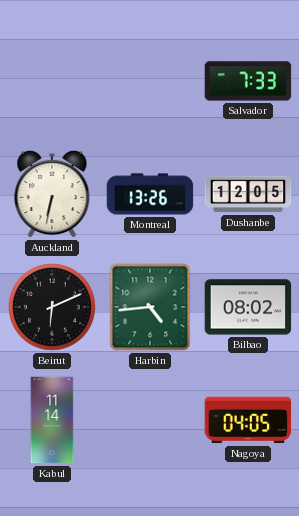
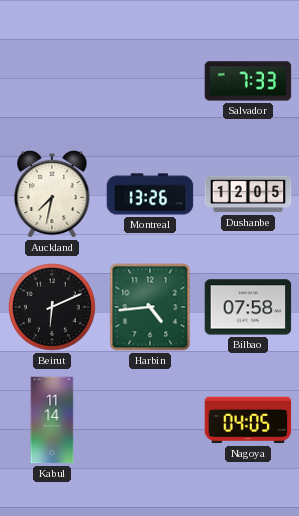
Auckland: 6:32 -> 7:32
Bilbao: 08:02 -> 07:58
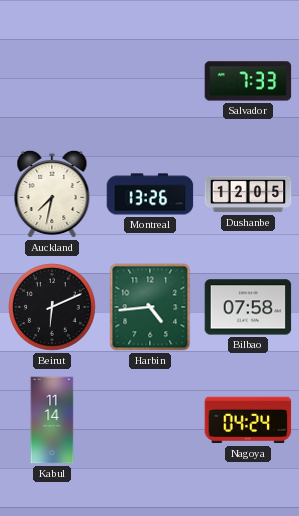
Nagoya: 04:05 -> 04:24
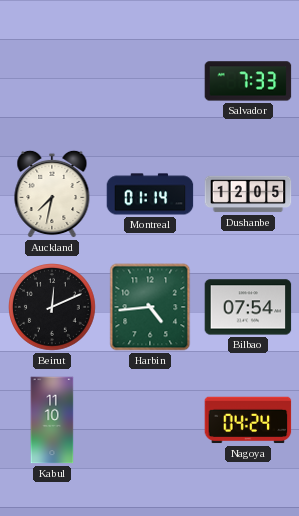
Montreal: 13:26 -> 01:14
Beirut: 6:11 -> 12:11
Bilbao: 07:58 -> 07:54
Kabul: 11:14 -> 11:10
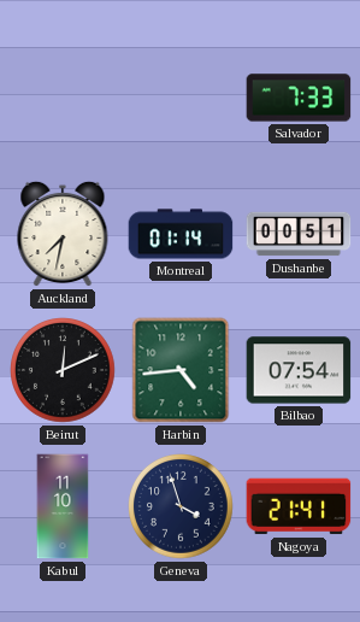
Dushanbe: 12:05 -> 00:51
Geneva: none -> 3:57
Nagoya: 04:24 -> 21:41
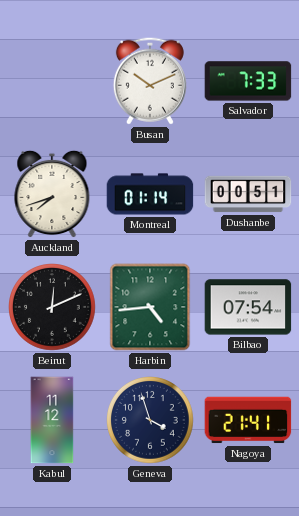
Busan: none -> 10:11
Auckland: 7:32 -> 7:42
Kabul: 11:10 -> 11:12
